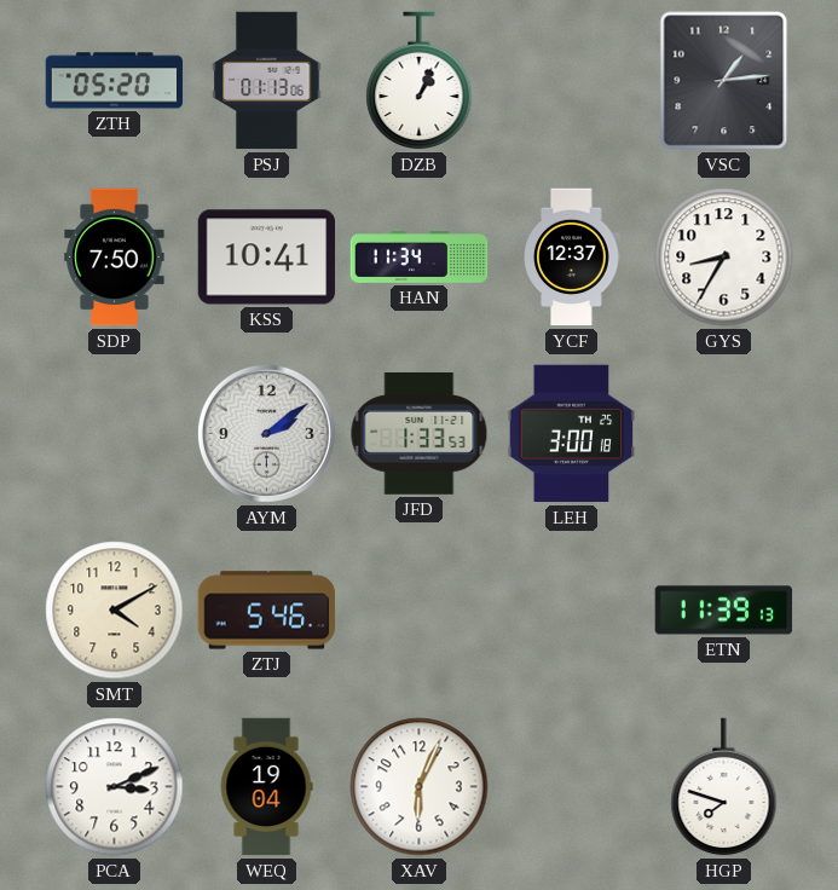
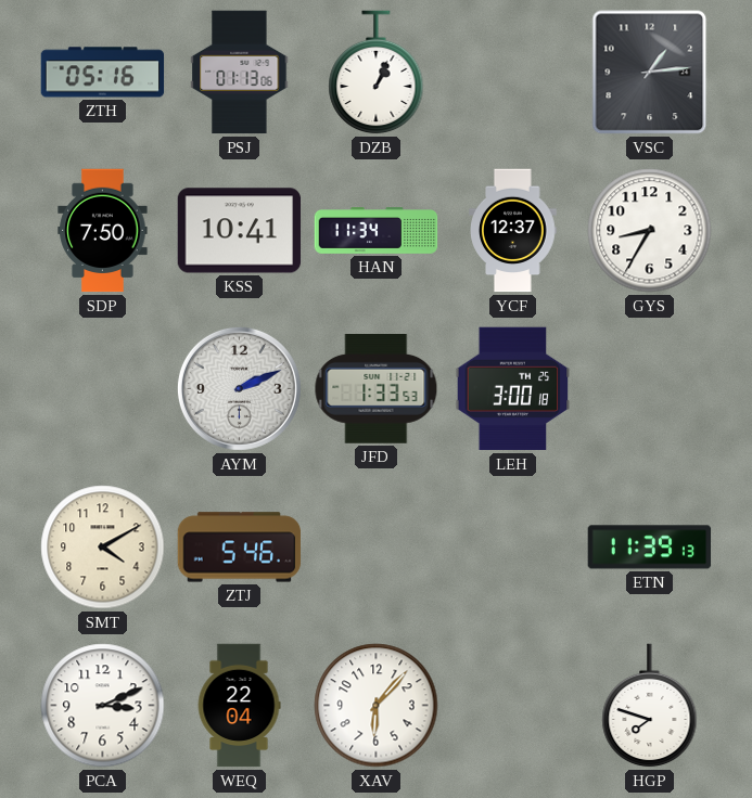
ZTH: 05:20 -> 05:16
AYM: 2:09 -> 2:11
WEQ: 19:04 -> 22:04
XAV: 6:04 -> 6:07
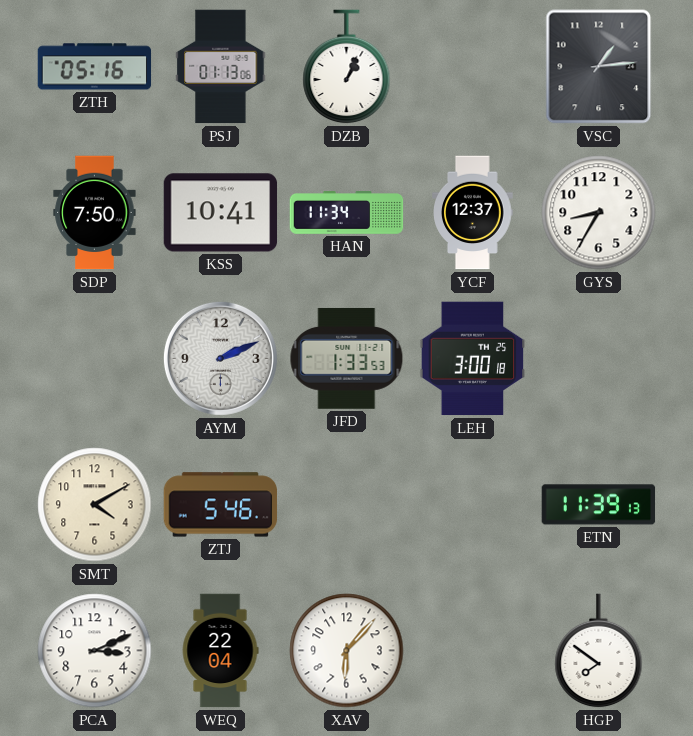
HGP: 7:48 -> 7:51
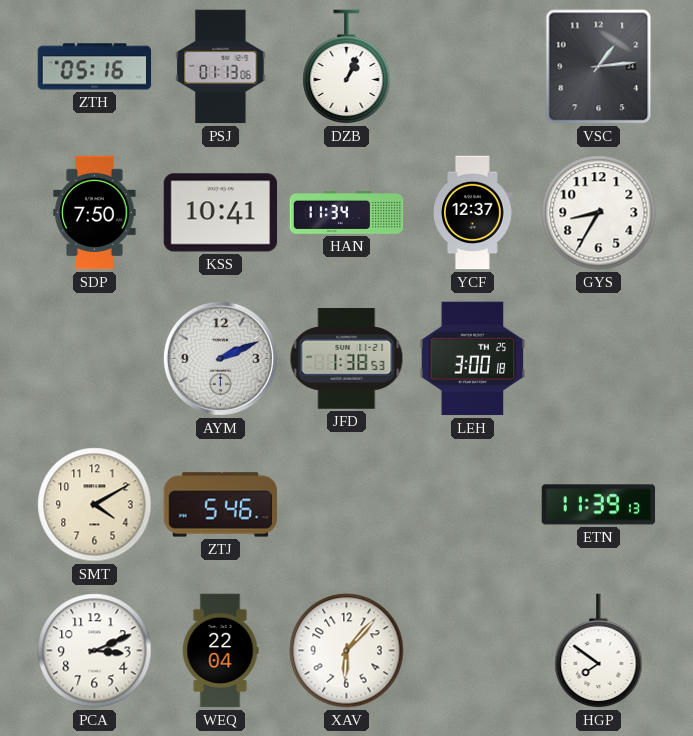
JFD: 1:33 -> 1:38
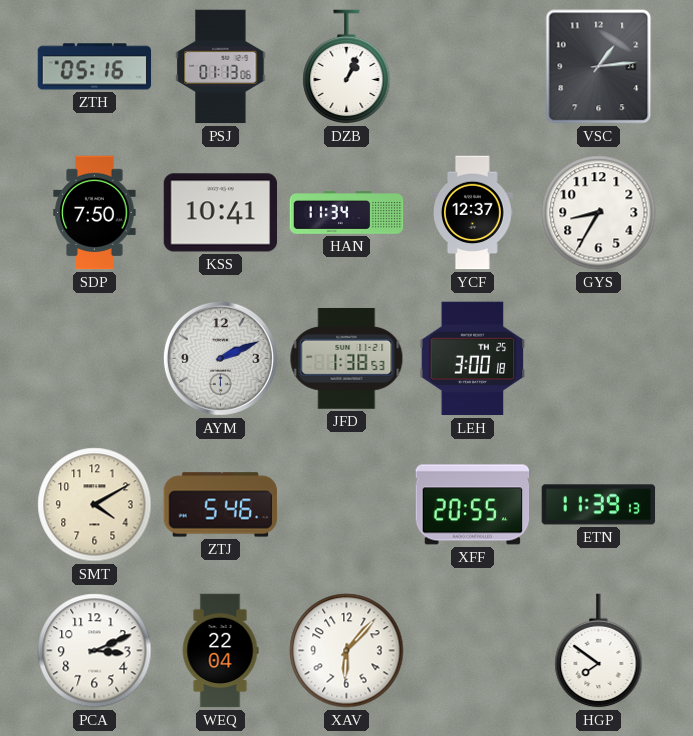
XFF: none -> 20:55
